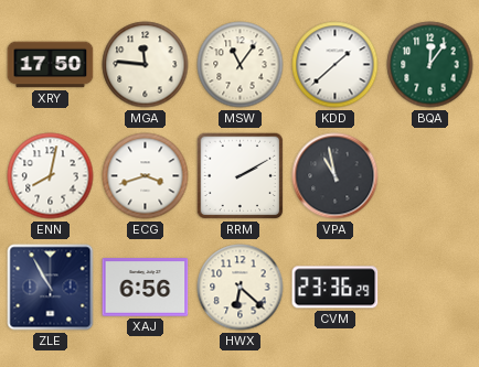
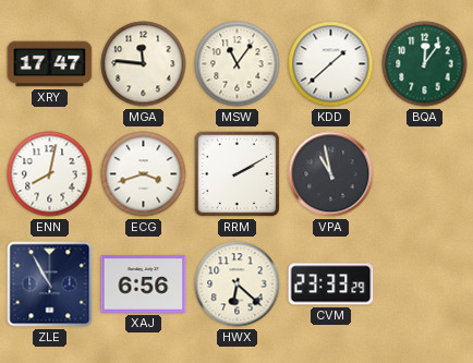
XRY: 17:50 -> 17:47
CVM: 23:36 -> 23:33
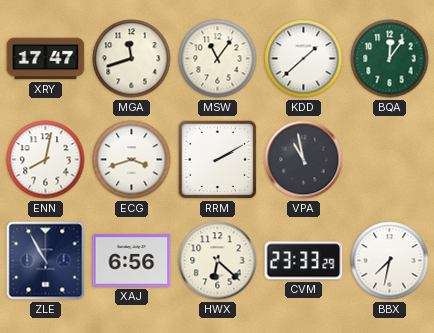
MGA: 11:46 -> 11:42
BBX: none -> 7:32
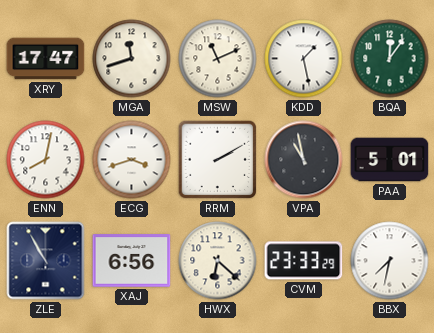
MSW: 11:06 -> 11:11
KDD: 1:38 -> 1:28
PAA: none -> 5:01
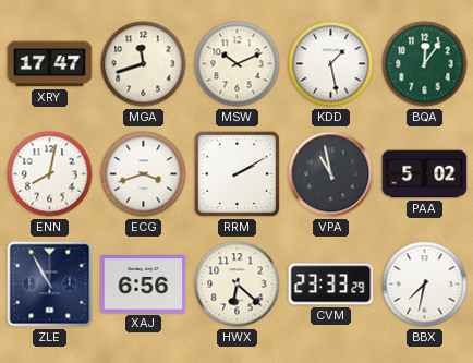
MSW: 11:11 -> 10:11
PAA: 5:01 -> 5:02
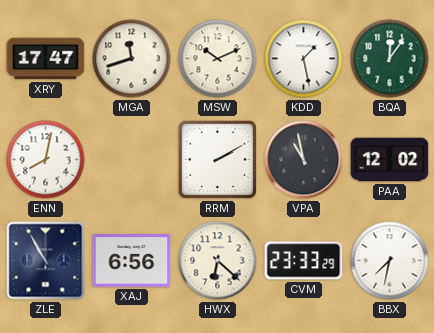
ECG: 3:42 -> none
PAA: 5:02 -> 12:02
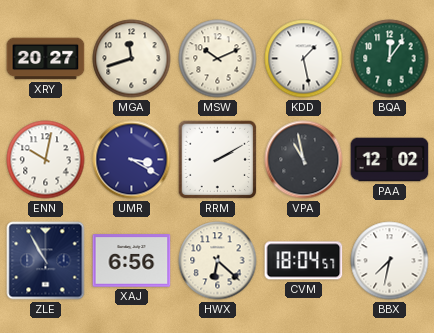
XRY: 17:47 -> 20:27
ENN: 8:02 -> 10:02
UMR: none -> 3:20
CVM: 23:33 -> 18:04
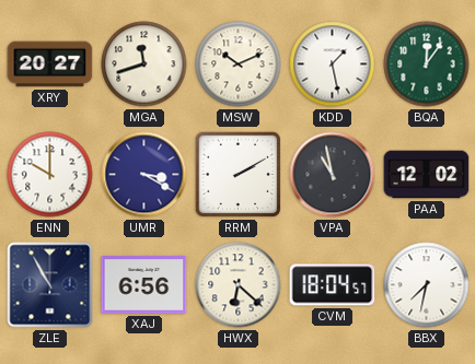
ENN: 10:02 -> 10:00
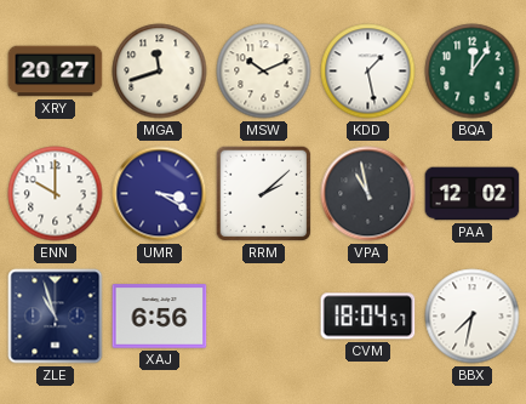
RRM: 2:10 -> 2:08
ZLE: 10:55 -> 10:57
HWX: 6:22 -> none
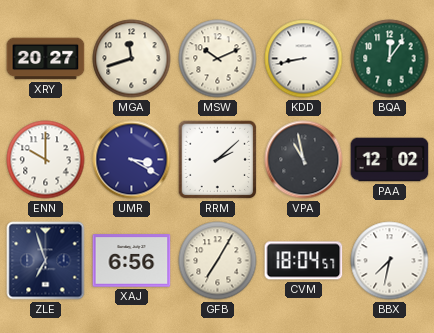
KDD: 1:28 -> 8:43
ZLE: 10:57 -> 6:57
GFB: none -> 7:05
